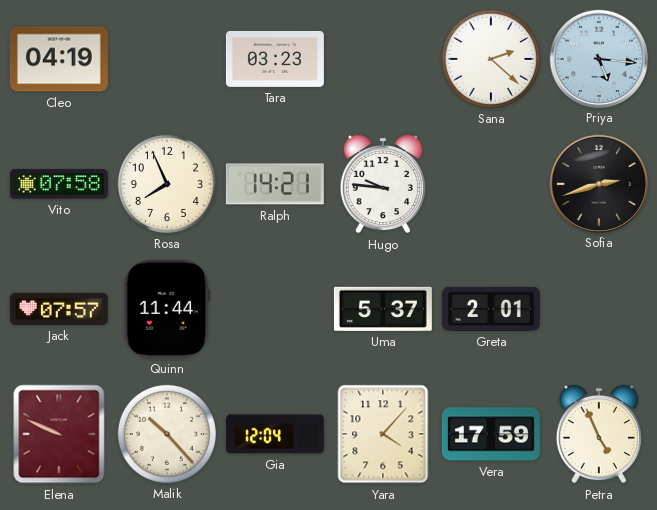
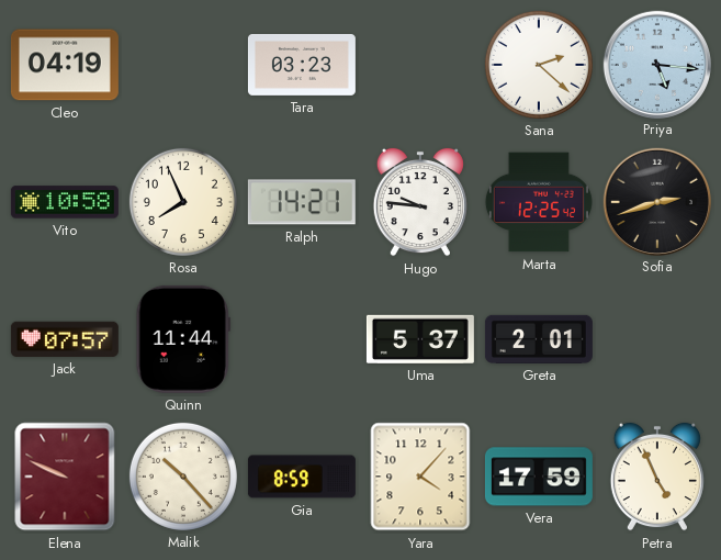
Vito: 07:58 -> 10:58
Marta: none -> 12:25
Gia: 12:04 -> 8:59
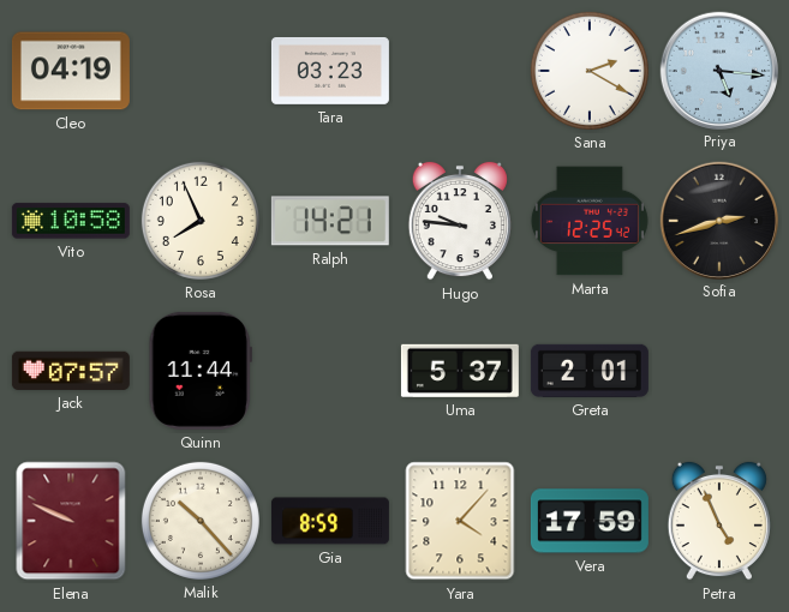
Sana: 2:22 -> 2:20
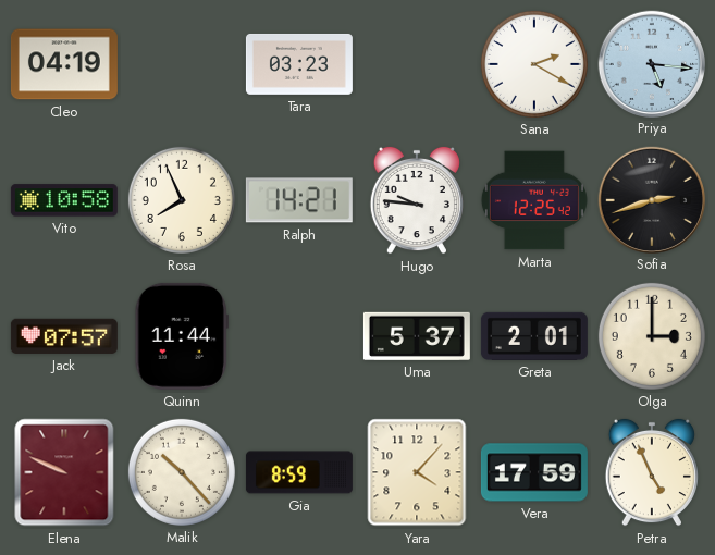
Olga: none -> 3:00
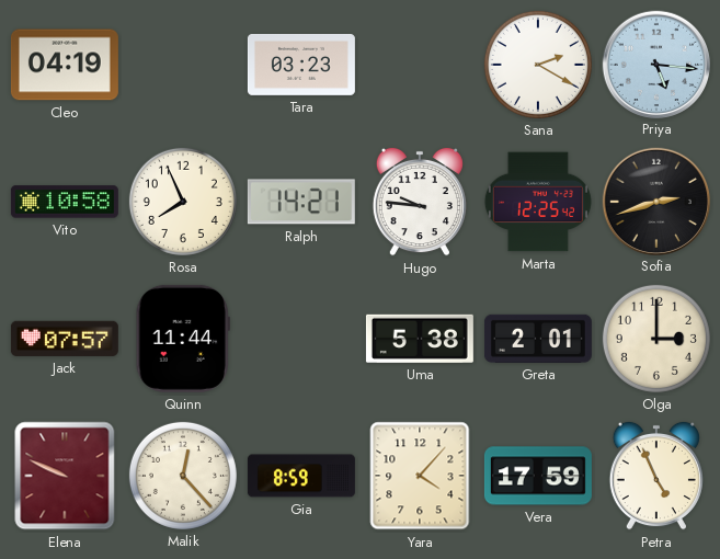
Uma: 5:37 -> 5:38
Malik: 10:23 -> 12:23
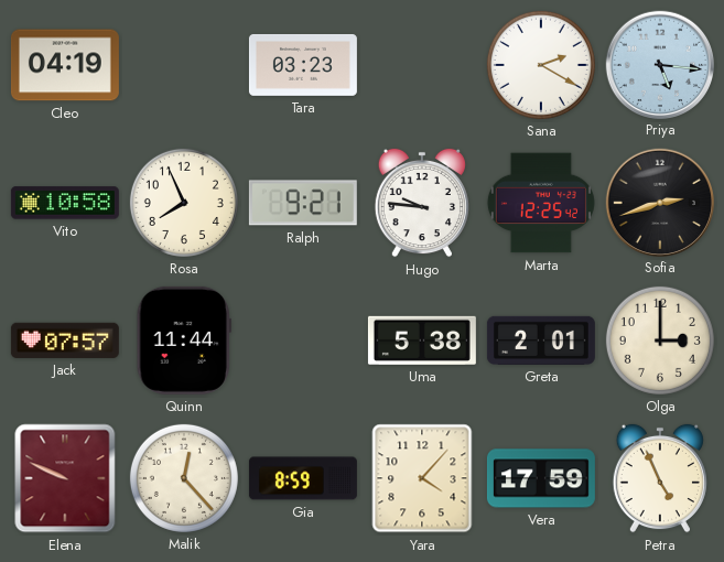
Ralph: 14:21 -> 9:21
